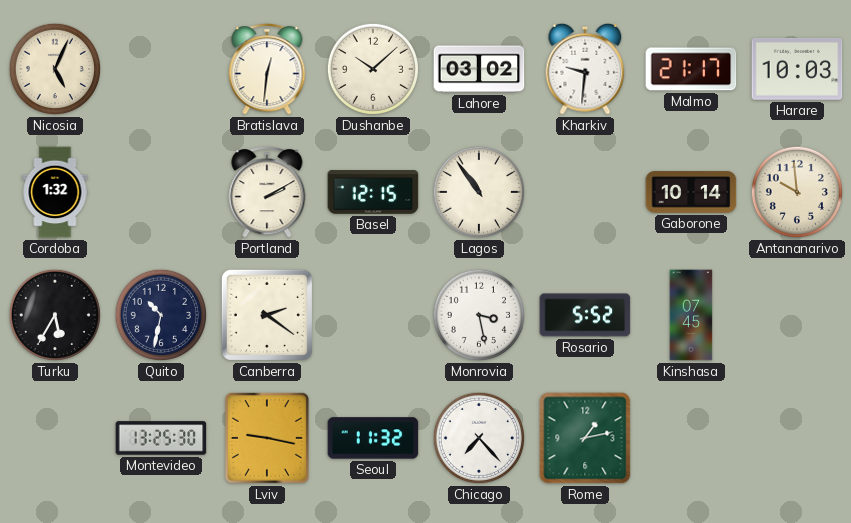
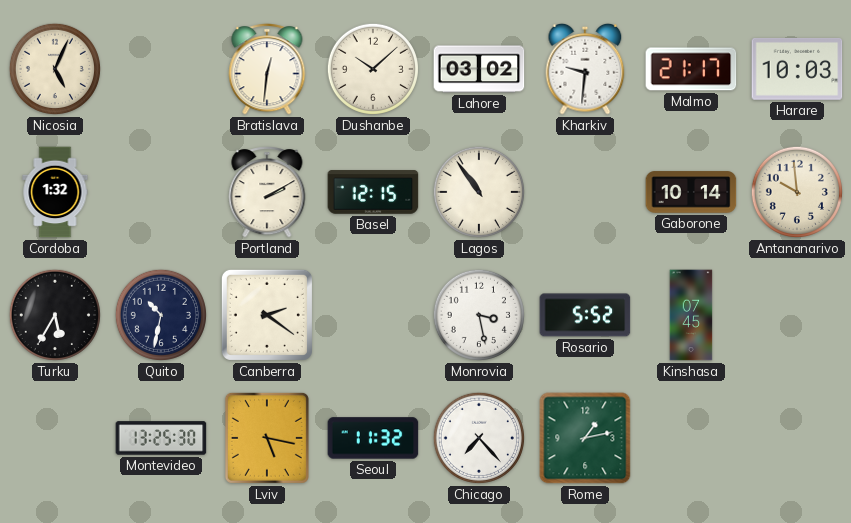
Lviv: 9:17 -> 5:17
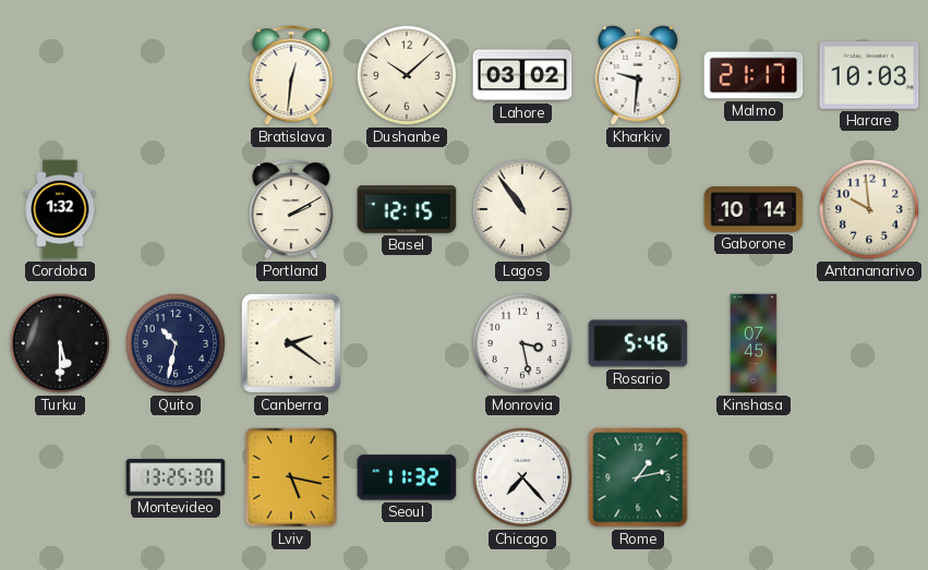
Nicosia: 5:04 -> none
Turku: 5:35 -> 5:30
Rosario: 5:52 -> 5:46
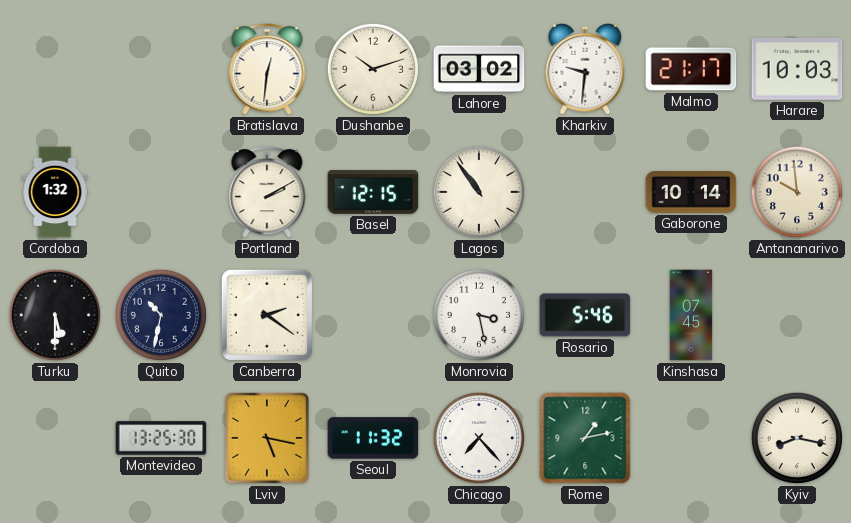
Dushanbe: 10:08 -> 10:12
Kyiv: none -> 8:17
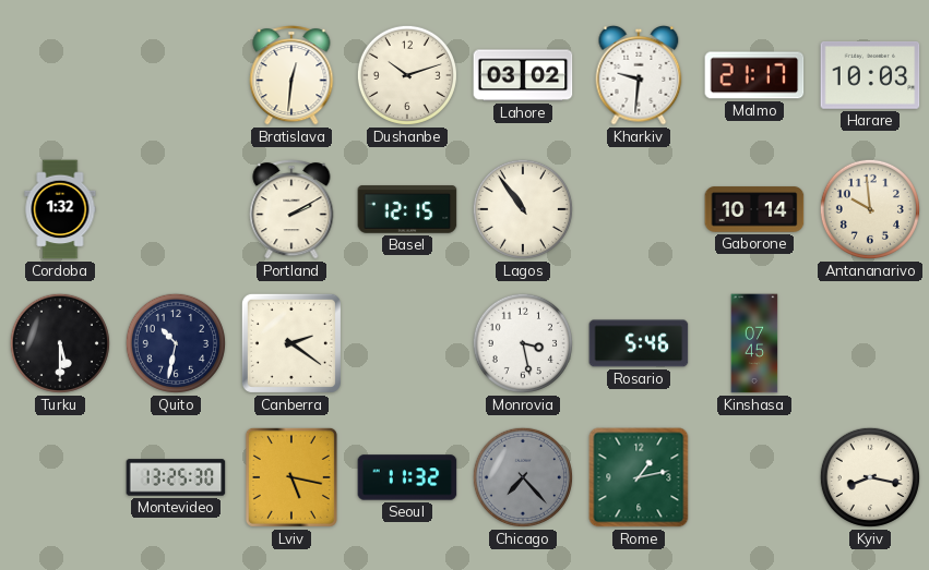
Chicago dial: white -> grey
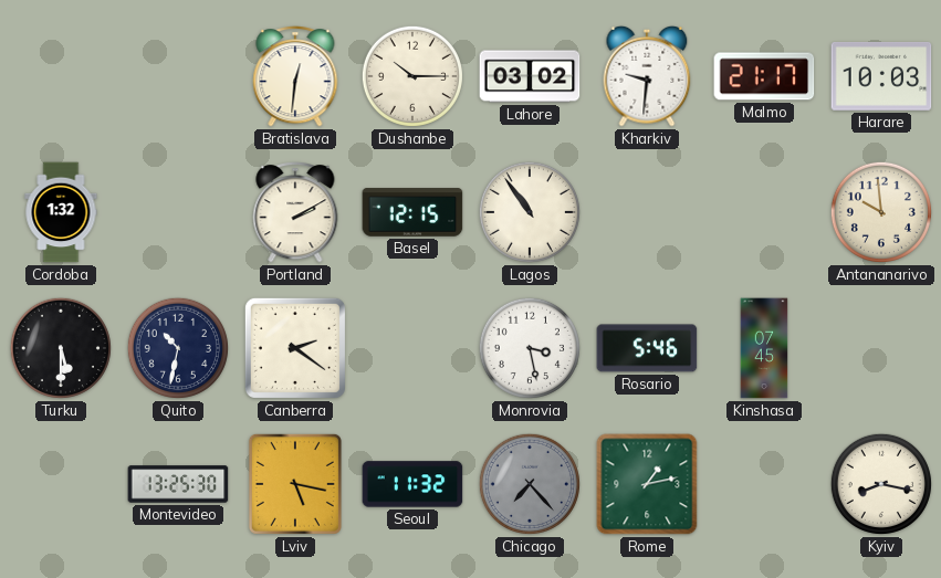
Dushanbe: 10:12 -> 10:15
Gaborone: 10:14 -> none
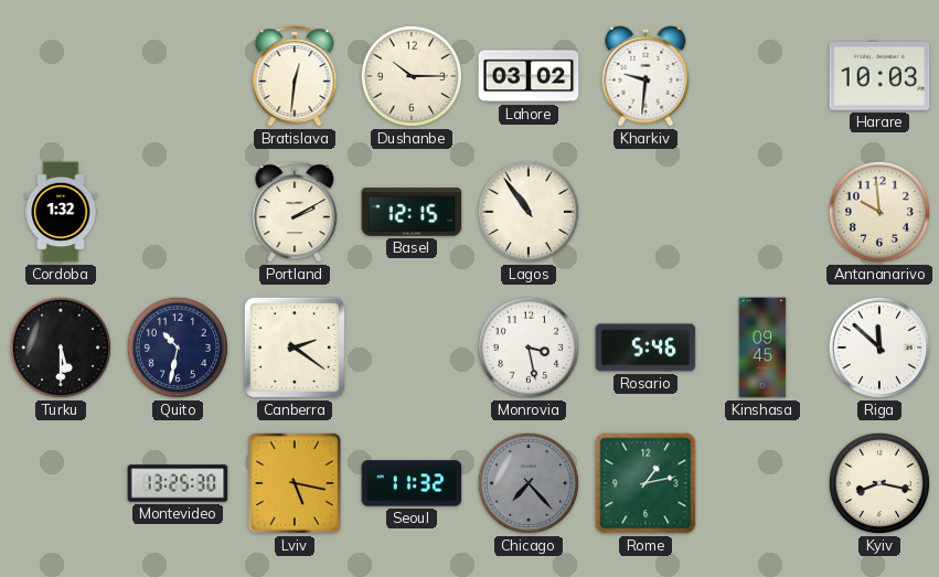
Malmo: 21:17 -> none
Kinshasa: 07:45 -> 09:45
Riga: none -> 11:52
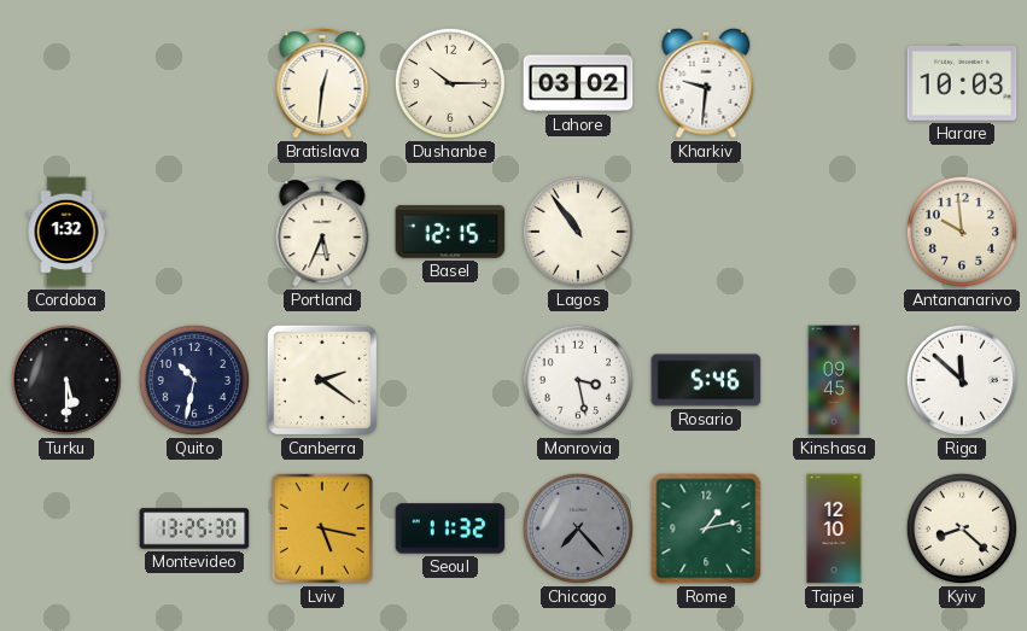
Portland: 2:10 -> 5:34
Taipei: none -> 12:10
Kyiv: 8:17 -> 8:22
